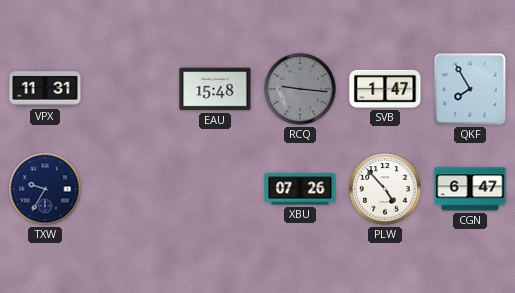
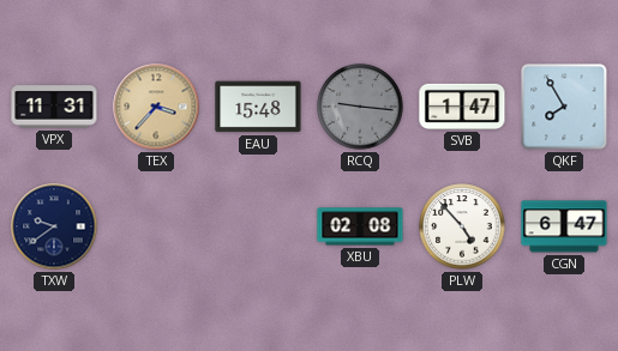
TEX: none -> 3:37
TXW: 9:35 -> 9:39
XBU: 07:26 -> 02:08
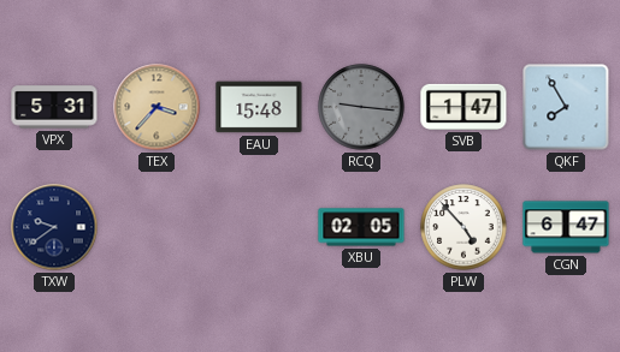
VPX: 11:31 -> 5:31
XBU: 02:08 -> 02:05
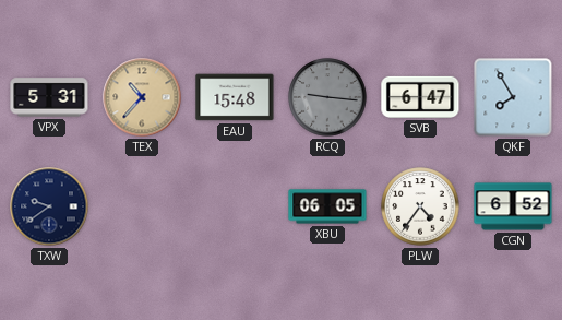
TEX: 3:37 -> 10:37
SVB: 1:47 -> 6:47
XBU: 02:05 -> 06:05
PLW: 4:53 -> 4:36
CGN: 6:47 -> 6:52
